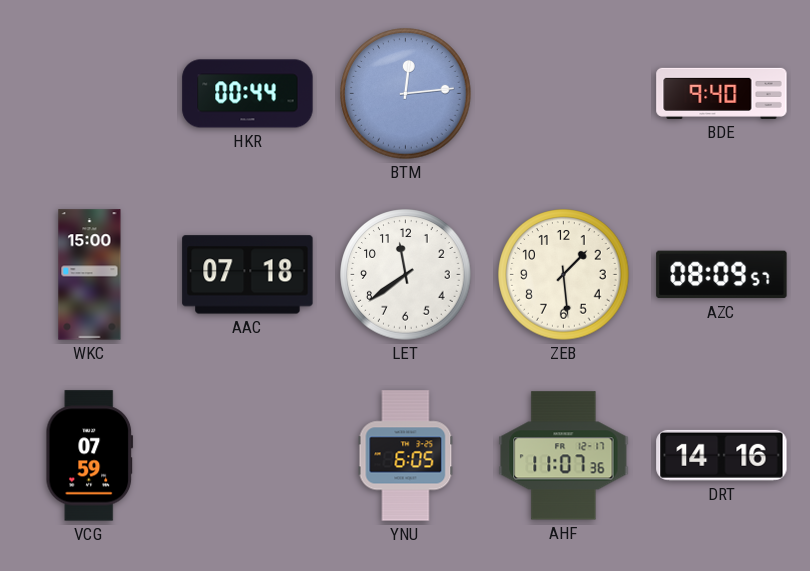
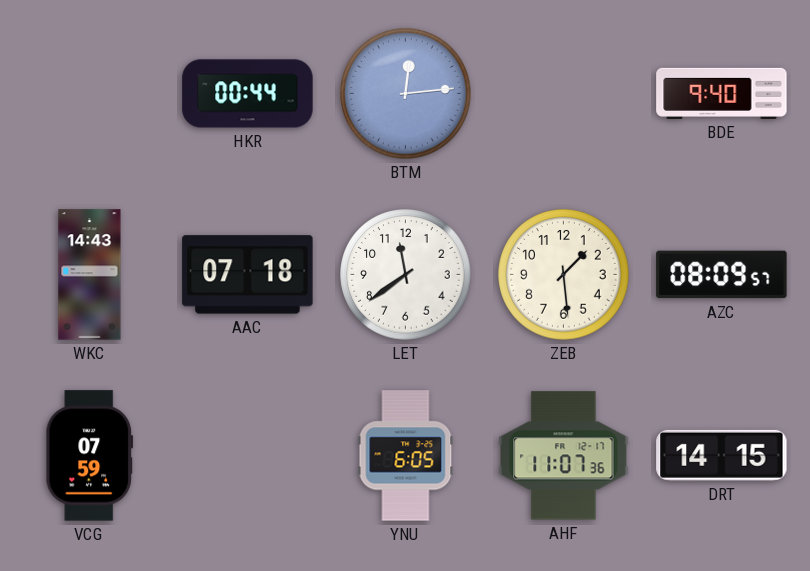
WKC: 15:00 -> 14:43
DRT: 14:16 -> 14:15
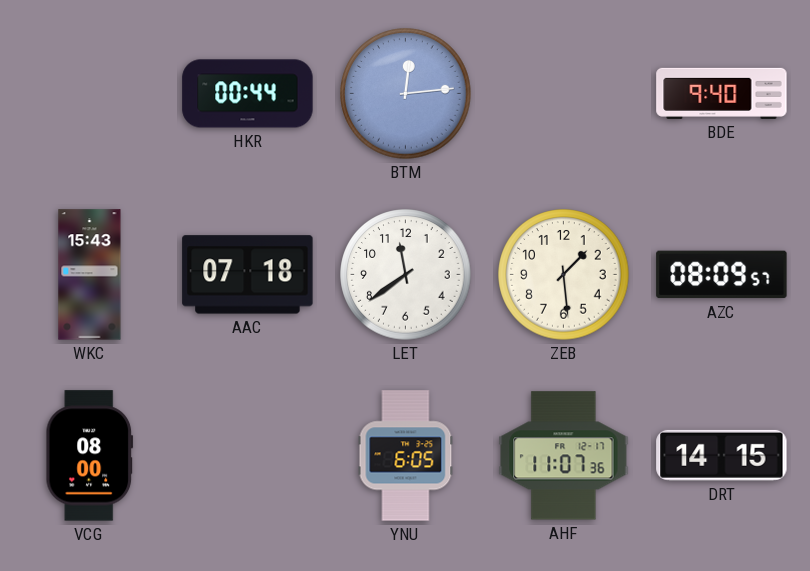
WKC: 14:43 -> 15:43
VCG: 07:59 -> 08:00
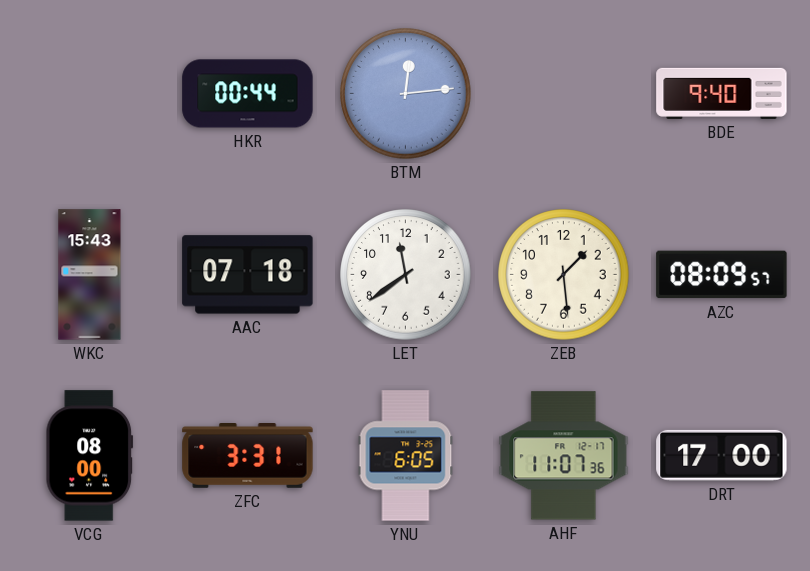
ZFC: none -> 3:31
DRT: 14:15 -> 17:00
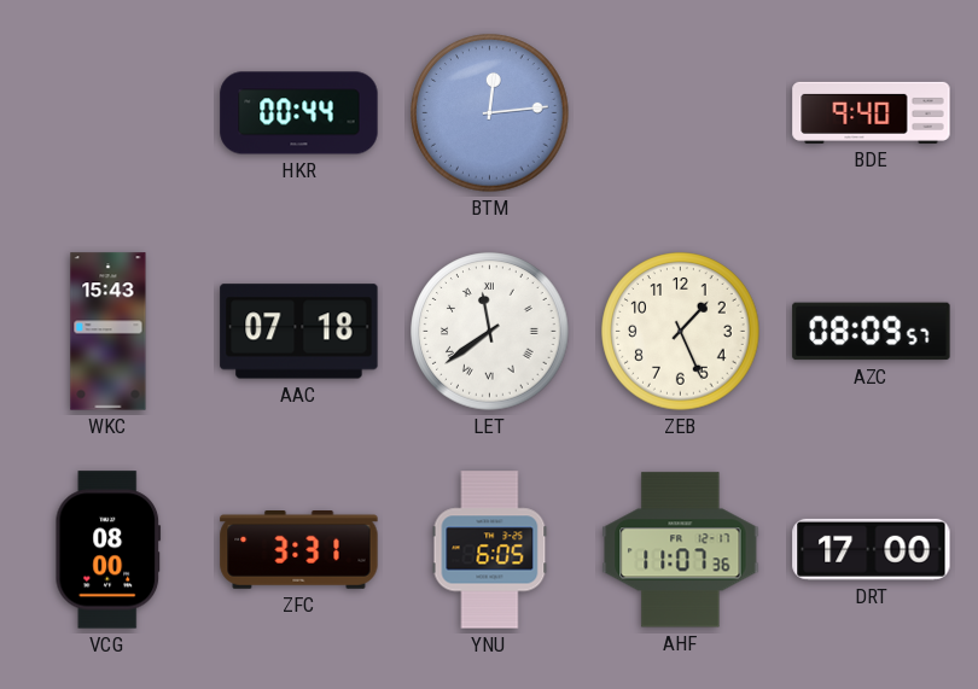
LET numerals: Arabic -> Roman
ZEB: 1:29 -> 1:26
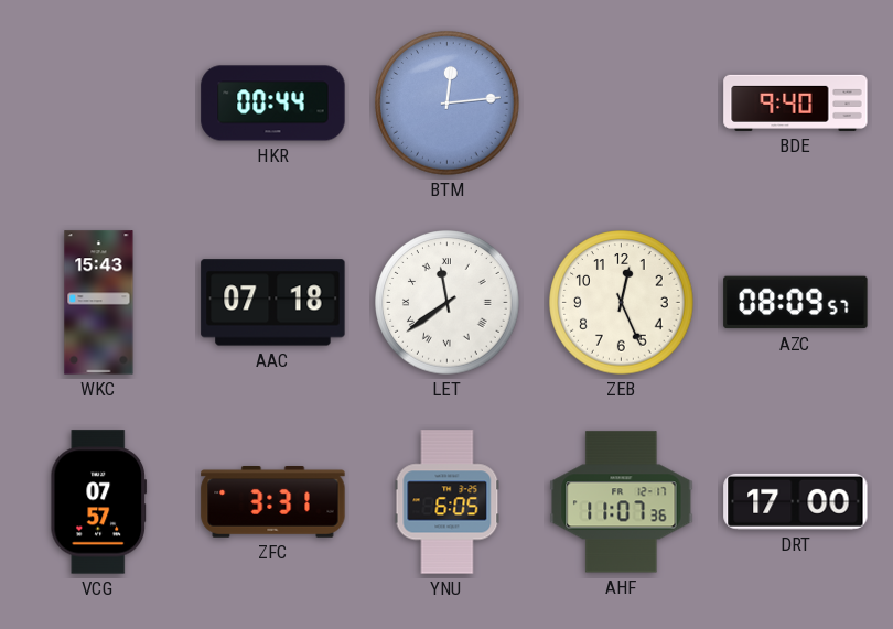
ZEB: 1:26 -> 12:26
VCG: 08:00 -> 07:57
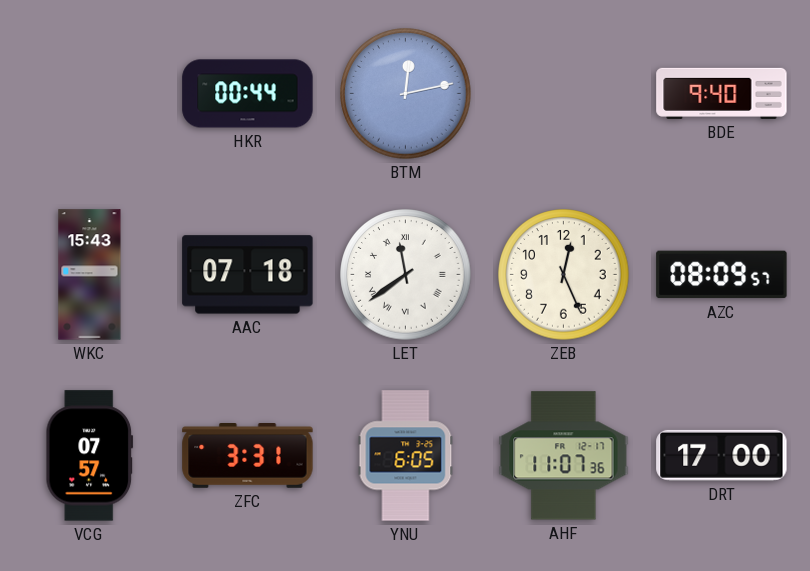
BTM: 12:14 -> 12:13
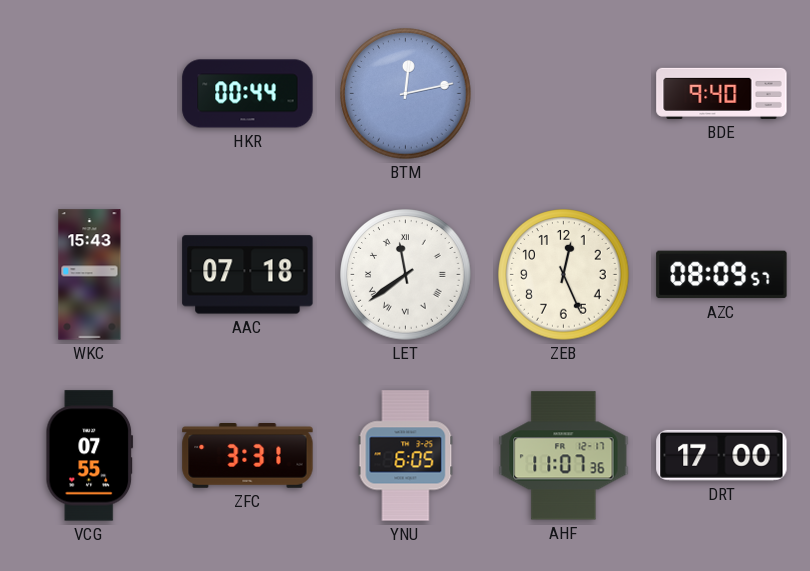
VCG: 07:57 -> 07:55
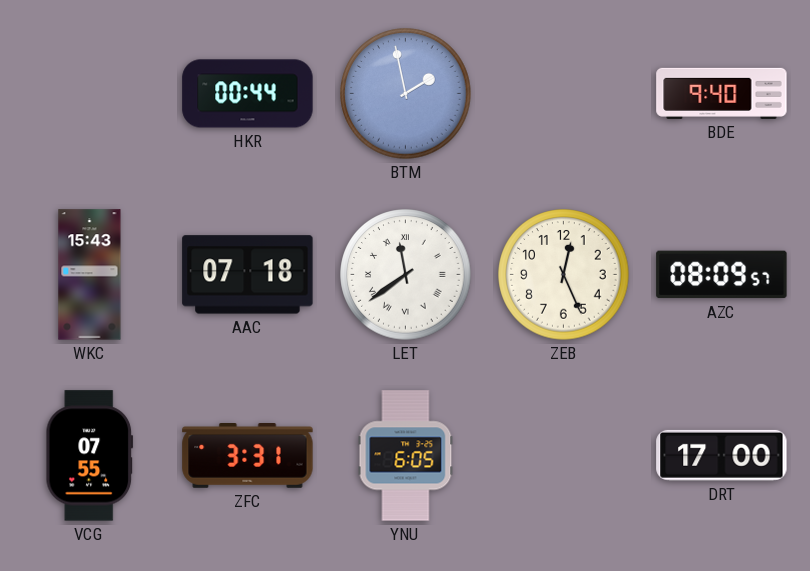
BTM: 12:13 -> 1:58
AHF: 11:07 -> none
